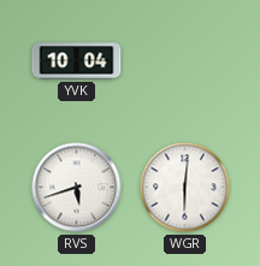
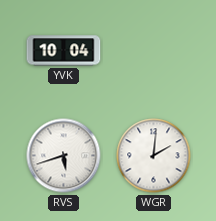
WGR: 6:01 -> 2:01
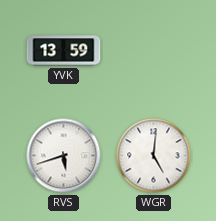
YVK: 10:04 -> 13:59
WGR: 2:01 -> 5:01
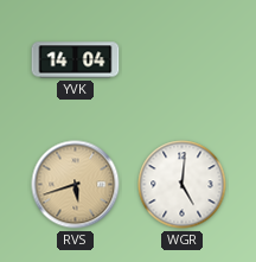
YVK: 13:59 -> 14:04
RVS dial: white -> champagne
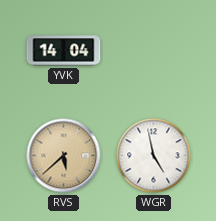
RVS: 5:42 -> 5:38
WGR: 5:01 -> 4:58
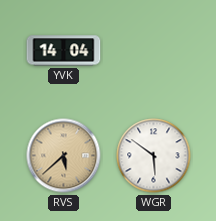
WGR: 4:58 -> 5:51
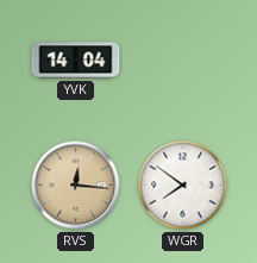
RVS: 5:38 -> 12:16
WGR: 5:51 -> 7:51
